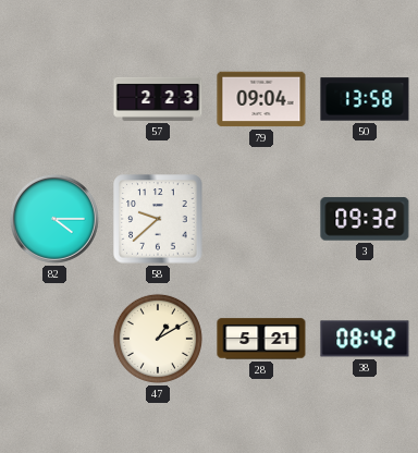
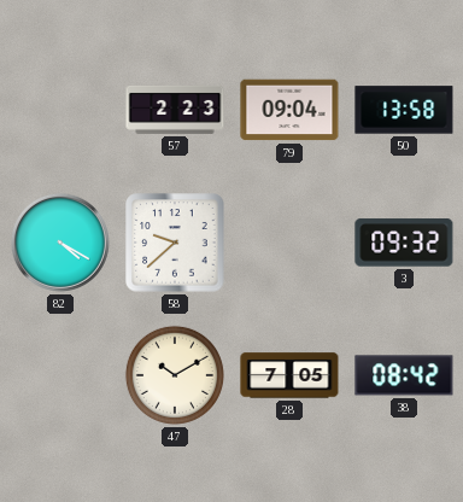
82: 4:15 -> 4:20
47: 1:10 -> 10:10
28: 5:21 -> 7:05
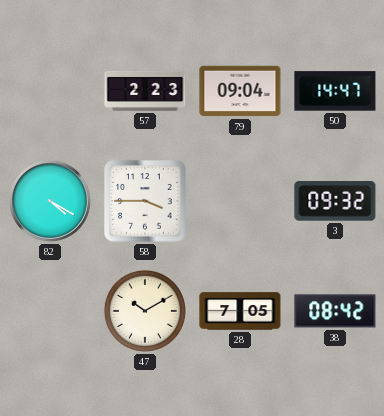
50: 13:58 -> 14:47
58: 9:38 -> 3:45
